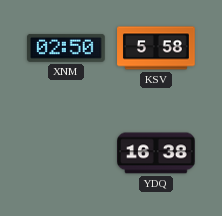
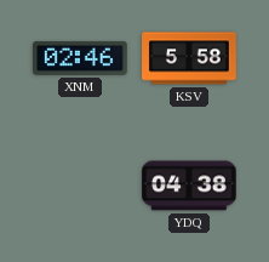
XNM: 02:50 -> 02:46
YDQ: 16:38 -> 04:38
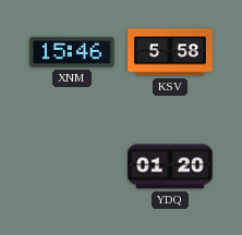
XNM: 02:46 -> 15:46
YDQ: 04:38 -> 01:20
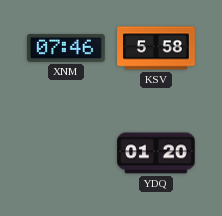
XNM: 15:46 -> 07:46
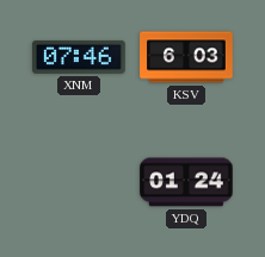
KSV: 5:58 -> 6:03
YDQ: 01:20 -> 01:24
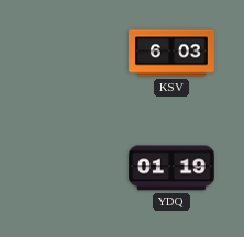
XNM: 07:46 -> none
YDQ: 01:24 -> 01:19
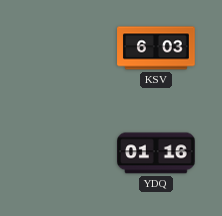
YDQ: 01:19 -> 01:16
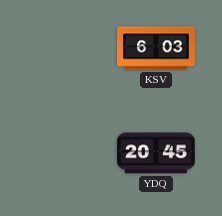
YDQ: 01:16 -> 20:45
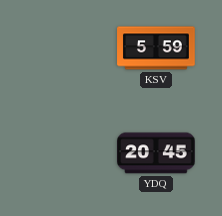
KSV: 6:03 -> 5:59
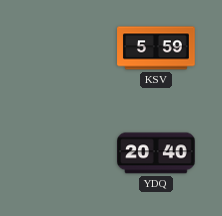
YDQ: 20:45 -> 20:40
